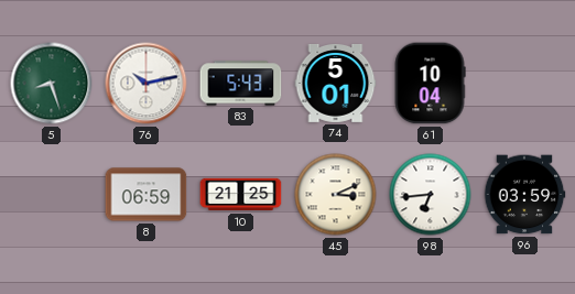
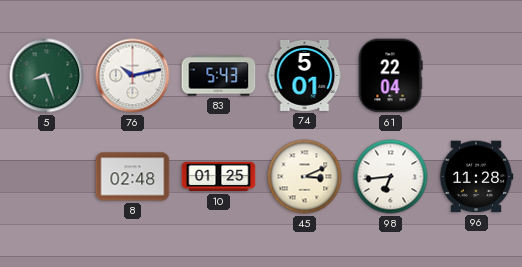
61: 10:04 -> 22:04
8: 06:59 -> 02:48
10: 21:25 -> 01:25
96: 03:59 -> 11:28
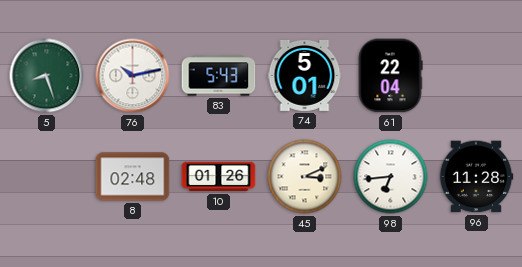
10: 01:25 -> 01:26
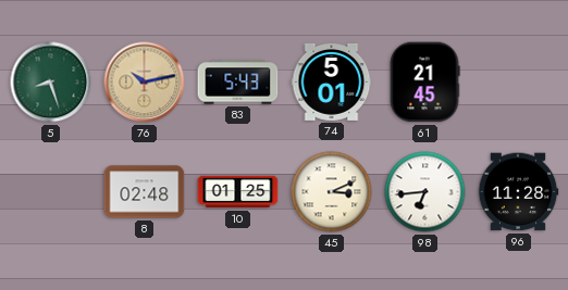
76 dial: white -> champagne
61: 22:04 -> 21:45
10: 01:26 -> 01:25
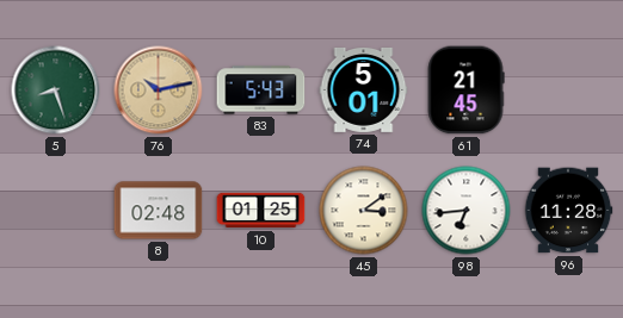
45: 3:11 -> 3:09
